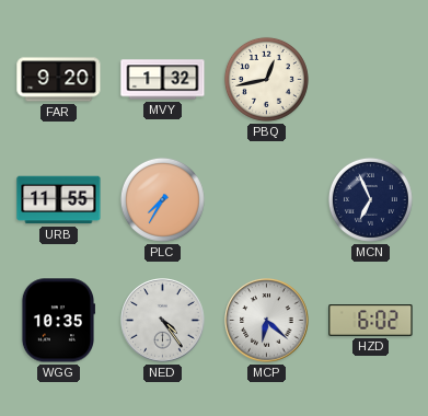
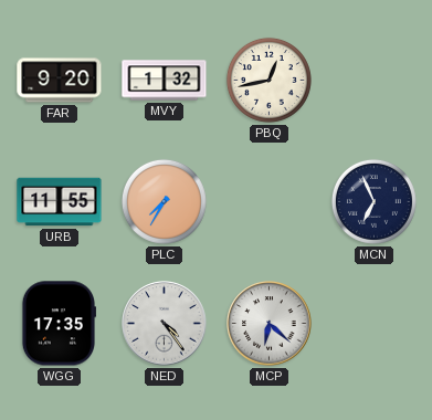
WGG: 10:35 -> 17:35
HZD: 6:02 -> none
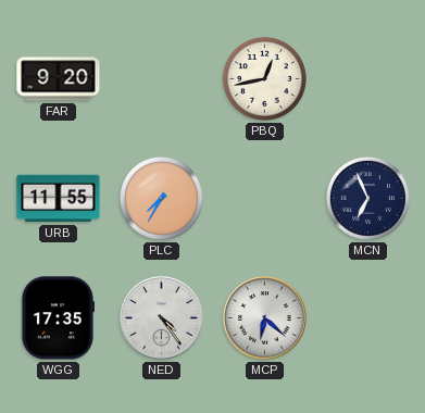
MVY: 1:32 -> none
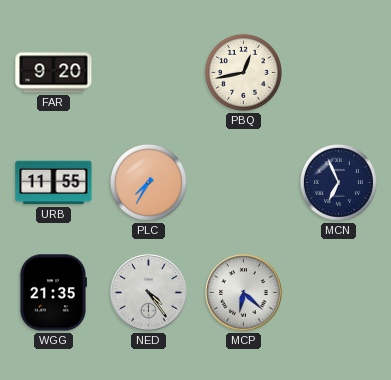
WGG: 17:35 -> 21:35
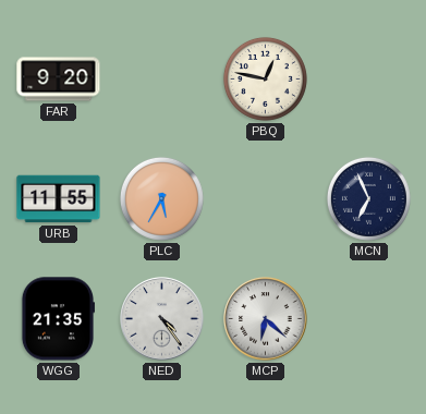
PBQ: 12:43 -> 12:47
PLC: 7:35 -> 5:35
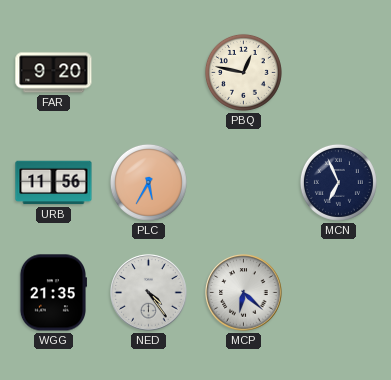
URB: 11:55 -> 11:56
